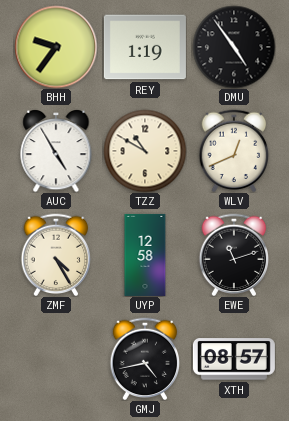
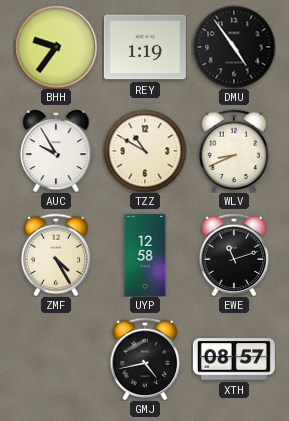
AUC: 4:55 -> 9:55
WLV: 12:41 -> 8:41
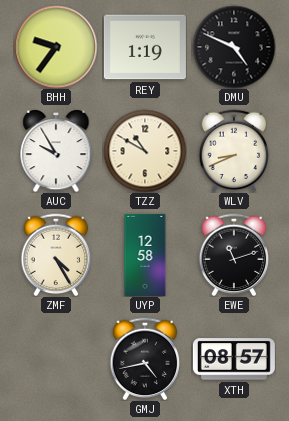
DMU: 4:54 -> 4:49
